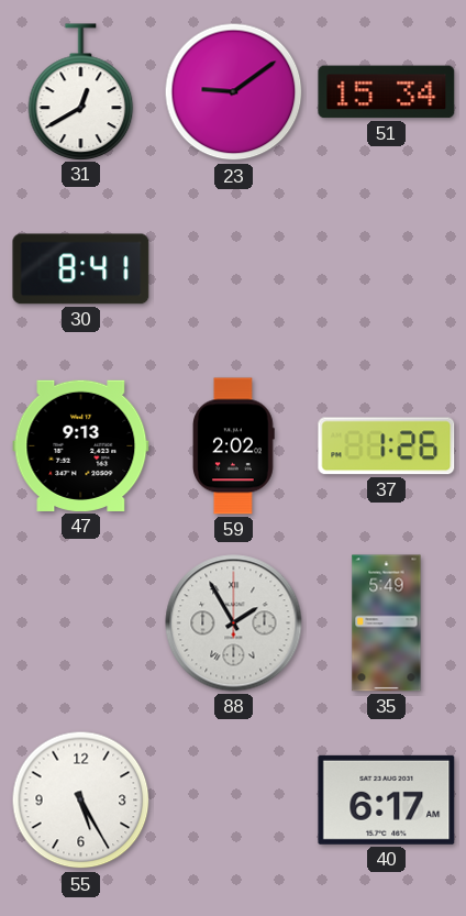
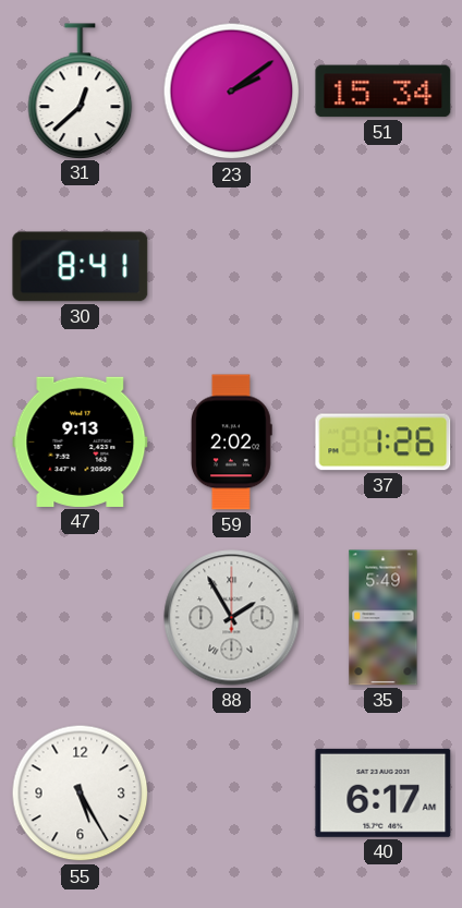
31: 12:40 -> 12:38
23: 9:09 -> 2:09
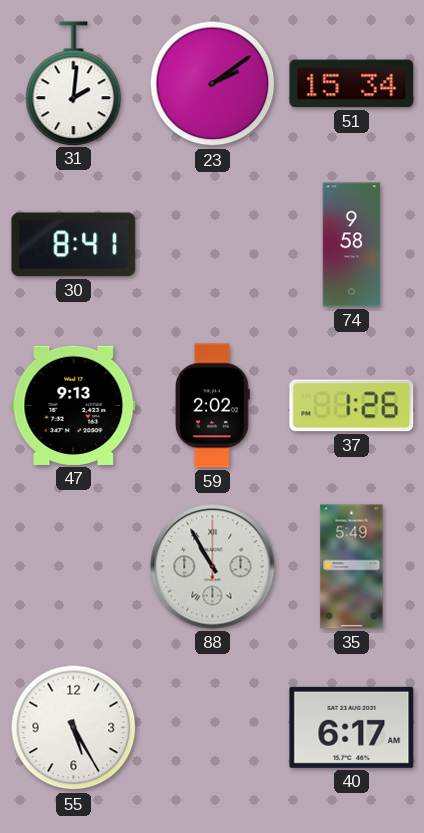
31: 12:38 -> 2:01
74: none -> 9:58
88: 1:55 -> 10:55
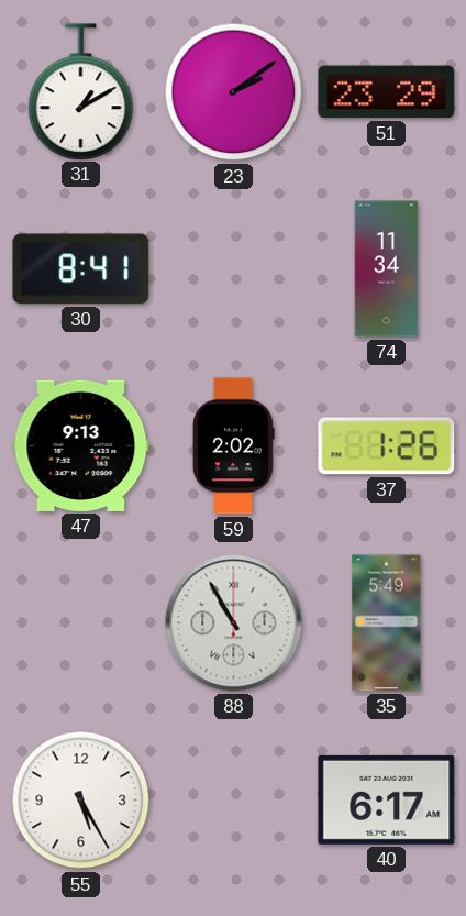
31: 2:01 -> 1:10
51: 15:34 -> 23:29
74: 9:58 -> 11:34
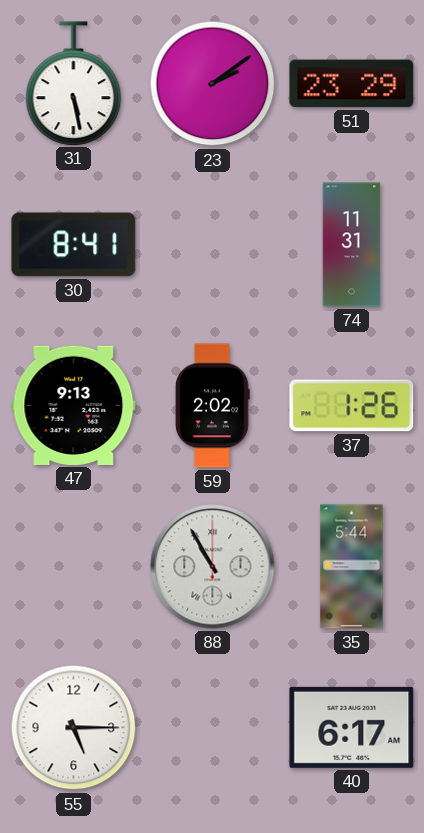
31: 1:10 -> 5:28
74: 11:34 -> 11:31
35: 5:49 -> 5:44
55: 5:25 -> 5:15
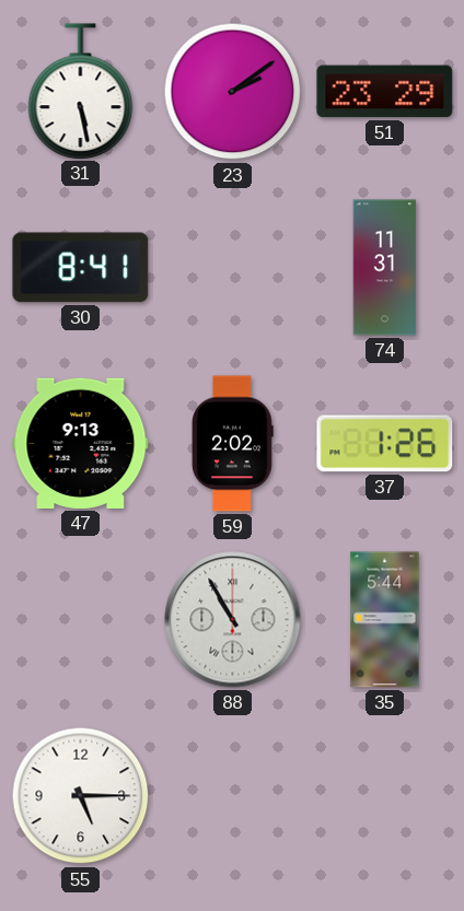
40: 6:17 -> none
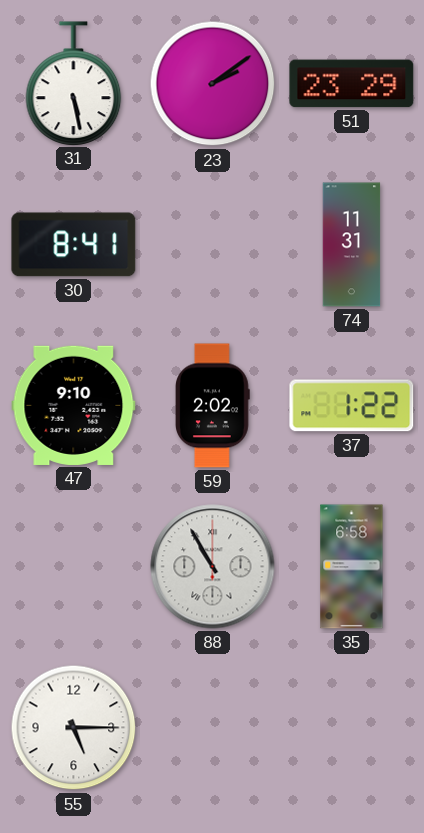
47: 9:13 -> 9:10
37: 1:26 -> 1:22
35: 5:44 -> 6:58
